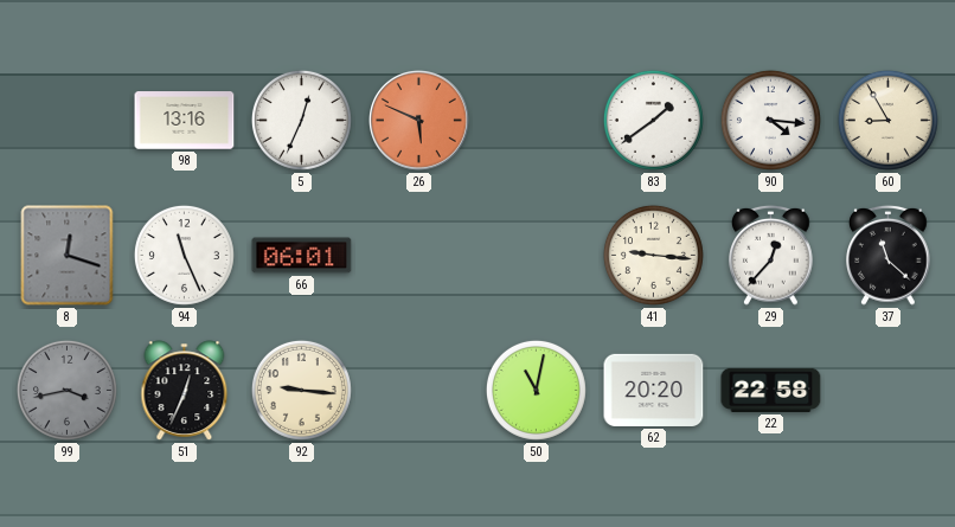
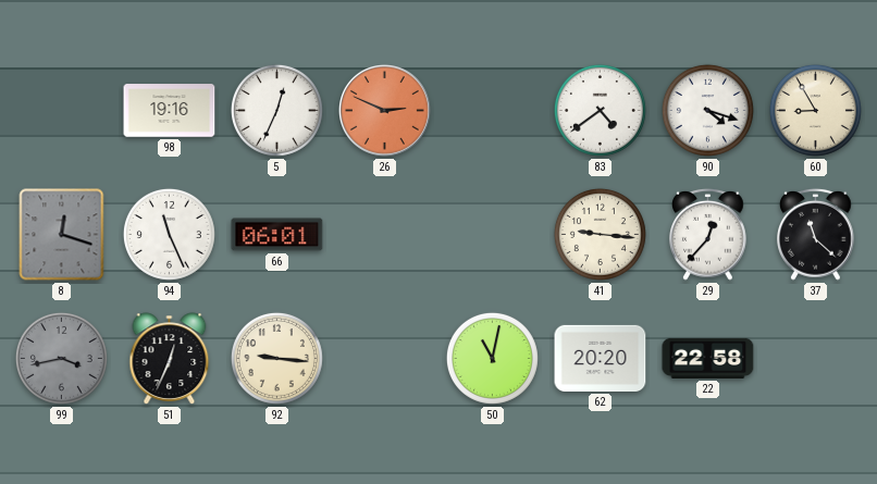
98: 13:16 -> 19:16
26: 5:49 -> 2:49
83: 1:39 -> 4:39
90: 4:16 -> 4:18
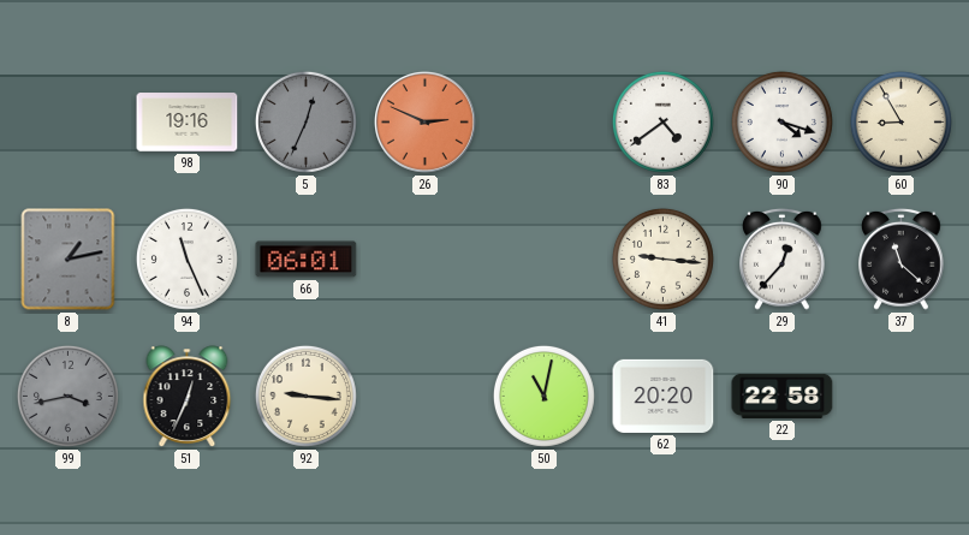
5 dial: white -> grey
8: 12:18 -> 1:13
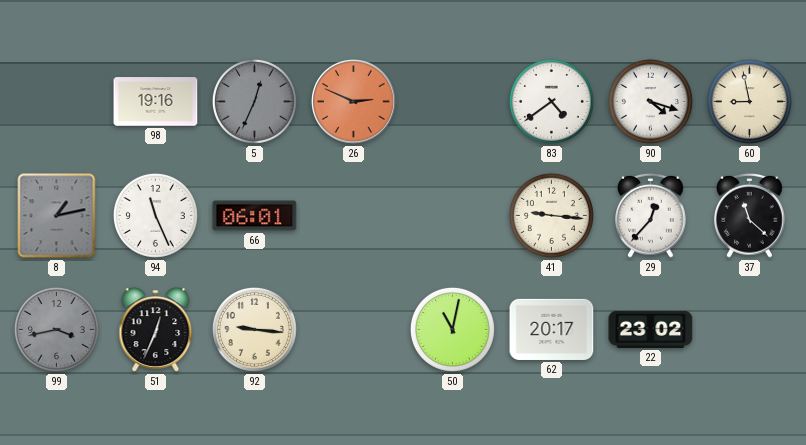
60: 8:55 -> 8:58
62: 20:20 -> 20:17
22: 22:58 -> 23:02
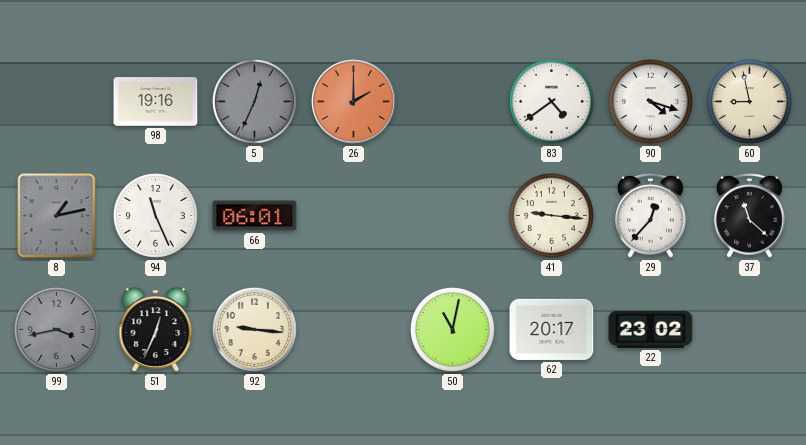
26: 2:49 -> 2:00
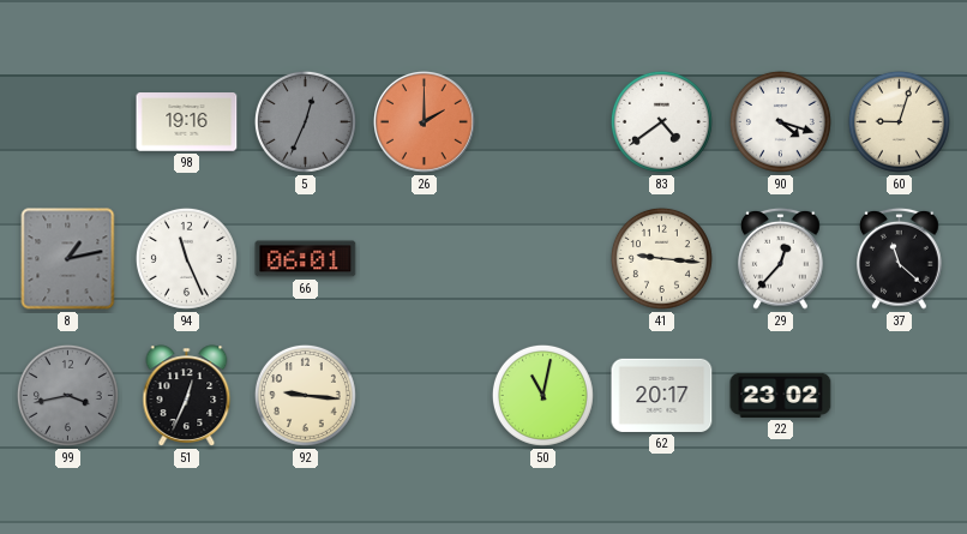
60: 8:58 -> 9:03
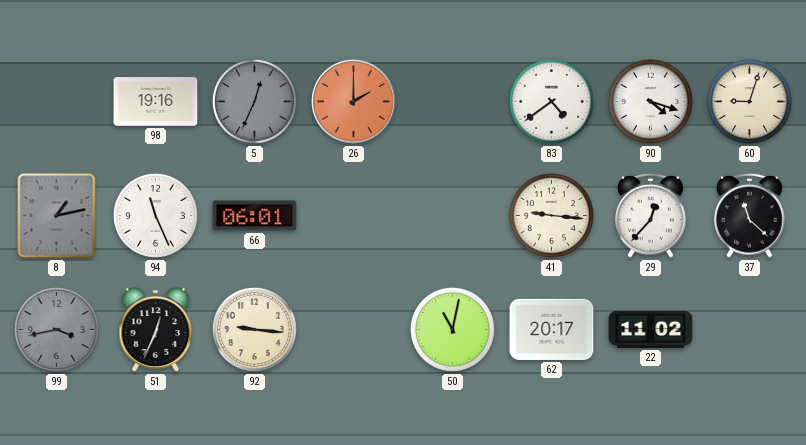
22: 23:02 -> 11:02
